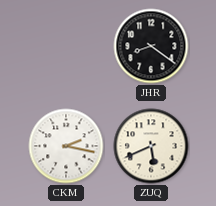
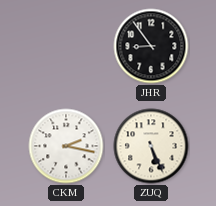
JHR: 8:21 -> 8:54
ZUQ: 5:41 -> 5:26
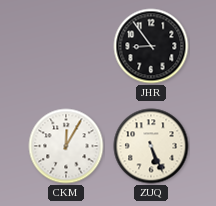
CKM: 2:17 -> 12:05
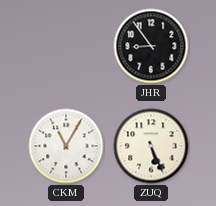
CKM: 12:05 -> 11:05
